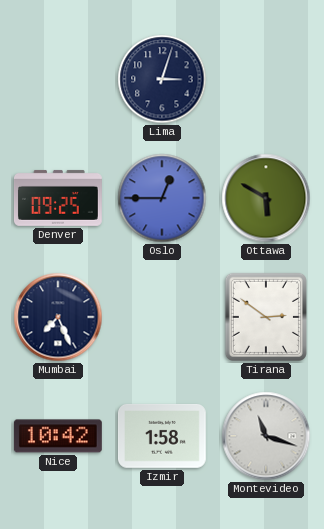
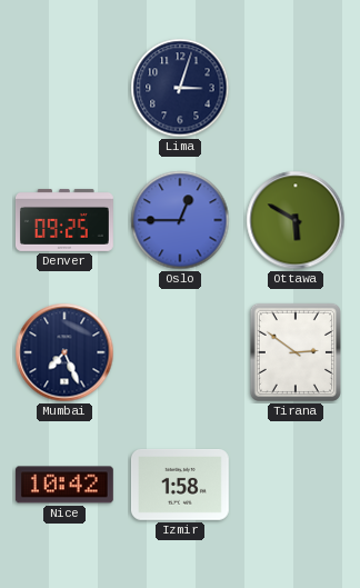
Montevideo: 11:18 -> none
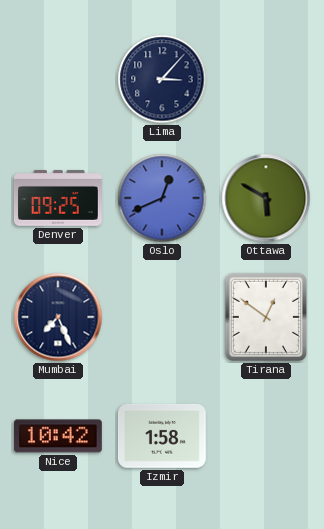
Lima: 3:03 -> 3:07
Oslo: 12:45 -> 12:41
Tirana: 2:51 -> 12:51
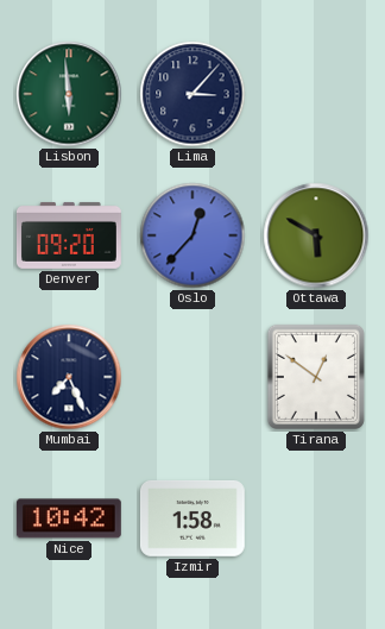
Lisbon: none -> 5:59
Denver: 09:25 -> 09:20
Oslo: 12:41 -> 12:37
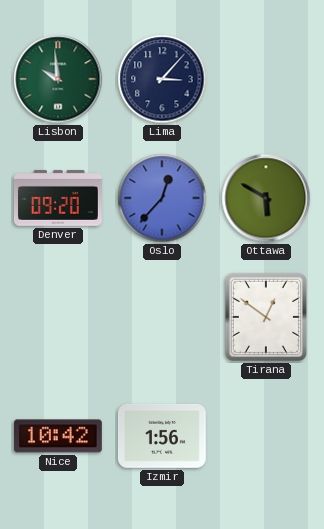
Lisbon: 5:59 -> 9:59
Mumbai: 7:26 -> none
Izmir: 1:58 -> 1:56
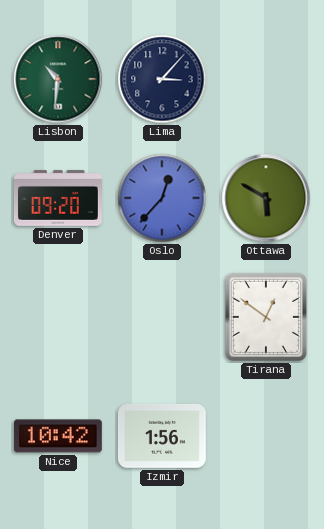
Lisbon: 9:59 -> 10:31
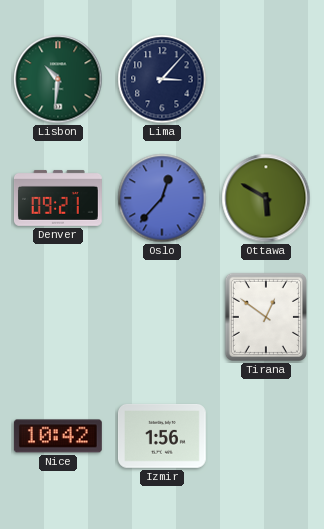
Denver: 09:20 -> 09:21
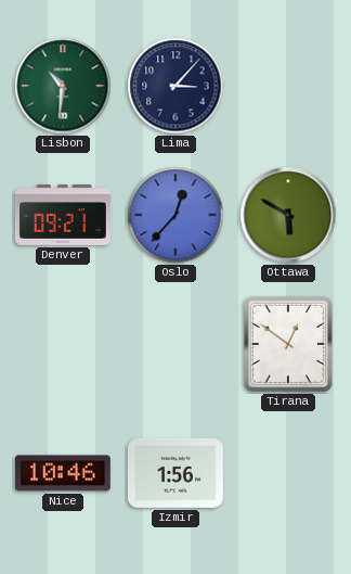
Nice: 10:42 -> 10:46
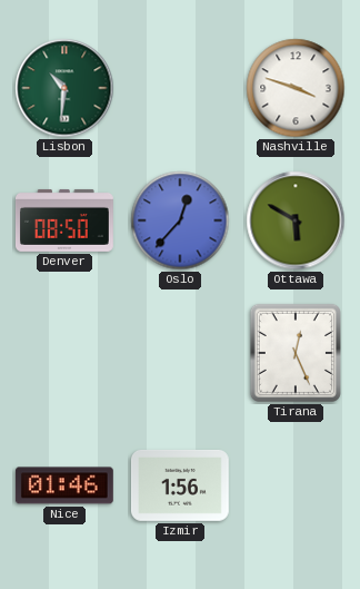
Lima: 3:07 -> none
Nashville: none -> 3:48
Denver: 09:21 -> 08:50
Tirana: 12:51 -> 12:26
Nice: 10:46 -> 01:46
